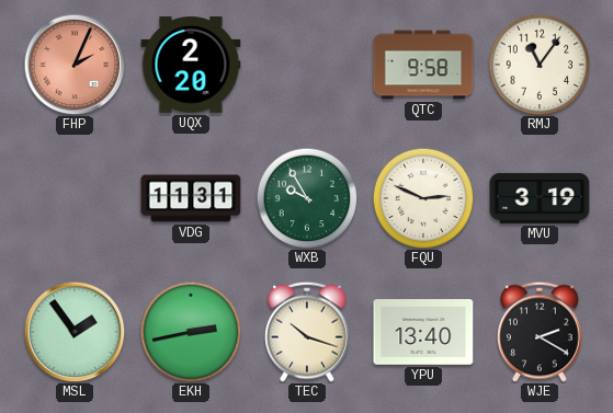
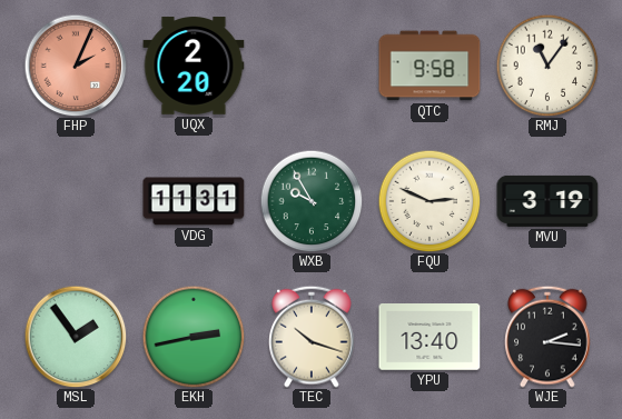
WJE: 2:20 -> 2:16
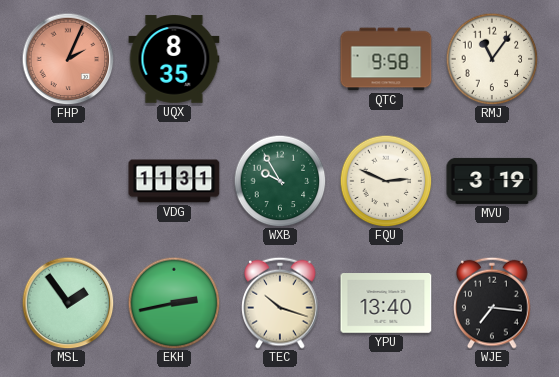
UQX: 2:20 -> 8:35
WJE: 2:16 -> 7:16
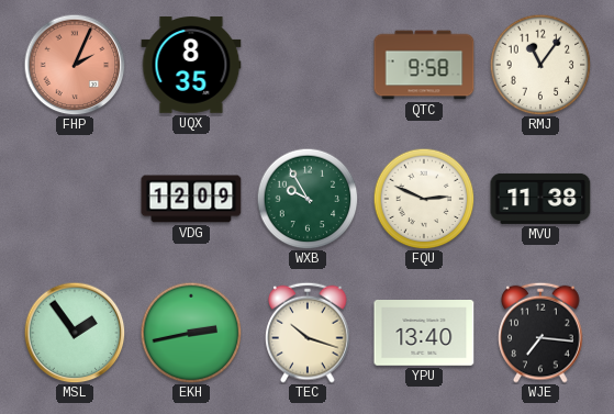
VDG: 11:31 -> 12:09
MVU: 3:19 -> 11:38
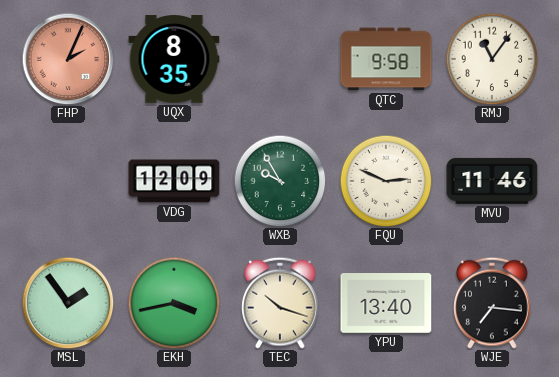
MVU: 11:38 -> 11:46
EKH: 2:43 -> 3:43
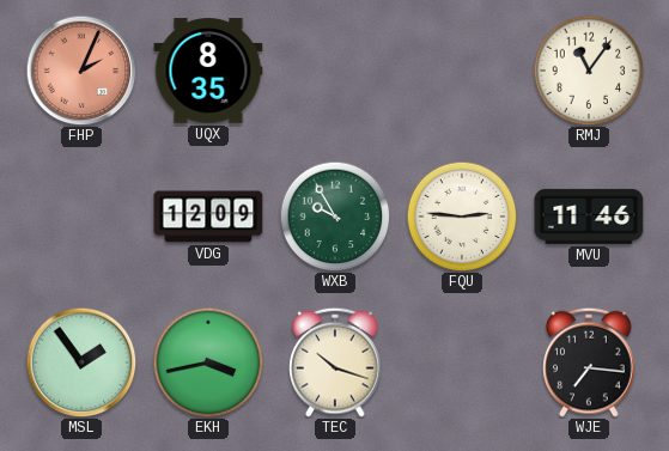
QTC: 9:58 -> none
FQU: 2:49 -> 2:46
YPU: 13:40 -> none
